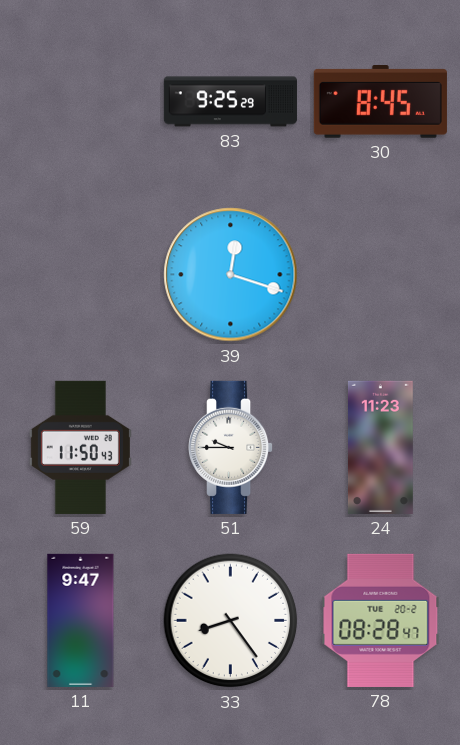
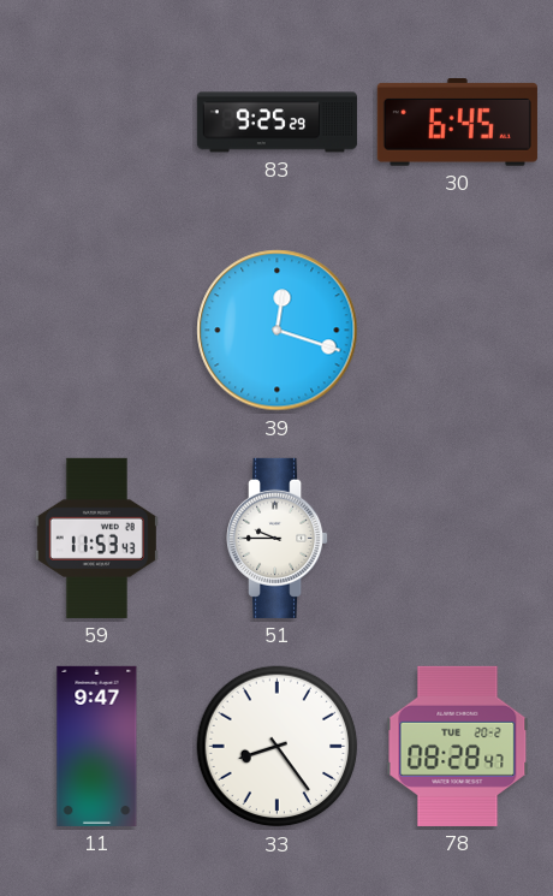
30: 8:45 -> 6:45
59: 11:50 -> 11:53
24: 11:23 -> none
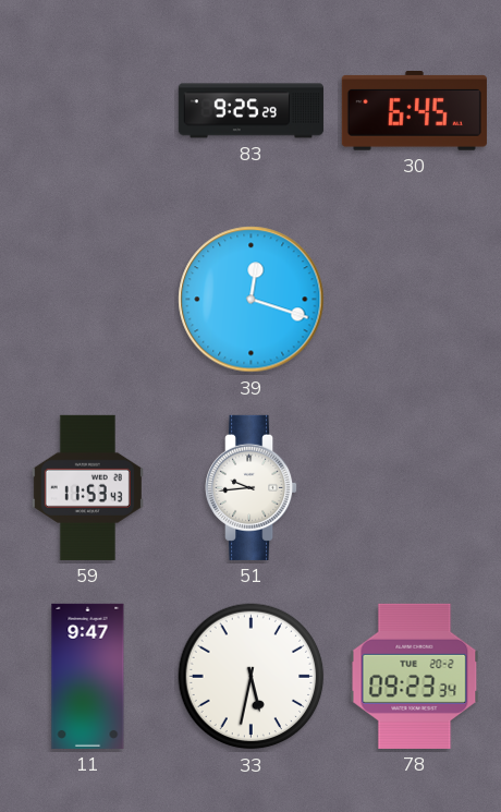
51: 9:45 -> 9:44
33: 8:24 -> 5:32
78: 08:28 -> 09:23
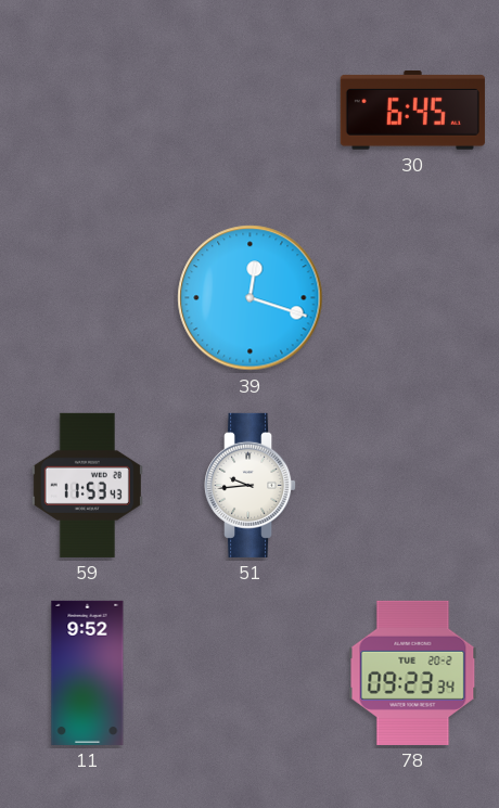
83: 9:25 -> none
11: 9:47 -> 9:52
33: 5:32 -> none
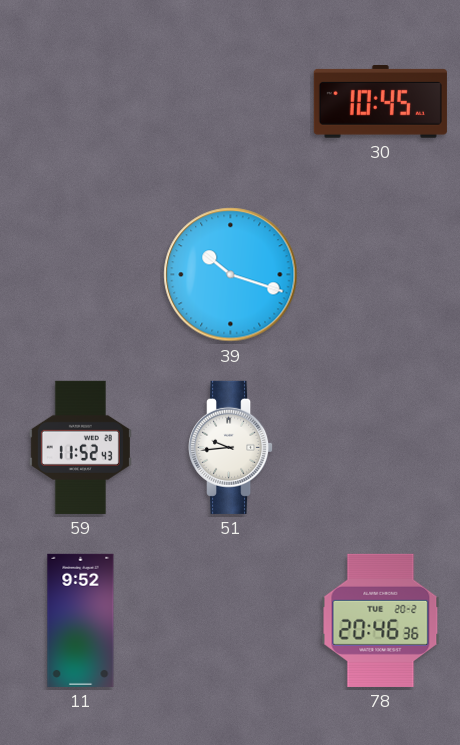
30: 6:45 -> 10:45
39: 12:18 -> 10:18
59: 11:53 -> 11:52
78: 09:23 -> 20:46
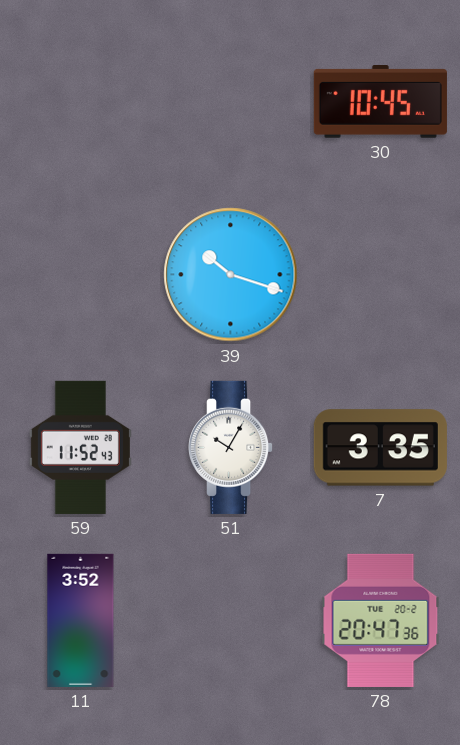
51: 9:44 -> 10:05
7: none -> 3:35
11: 9:52 -> 3:52
78: 20:46 -> 20:47
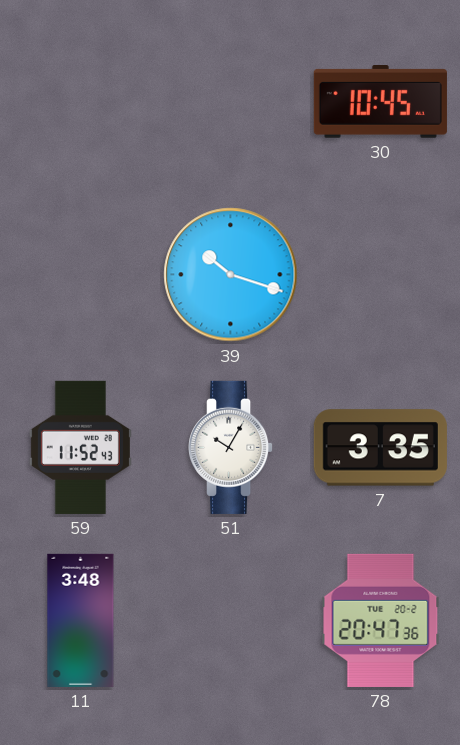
11: 3:52 -> 3:48
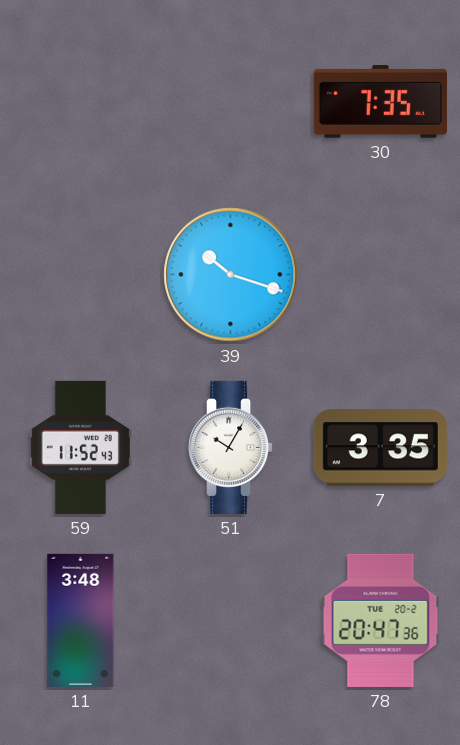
30: 10:45 -> 7:35
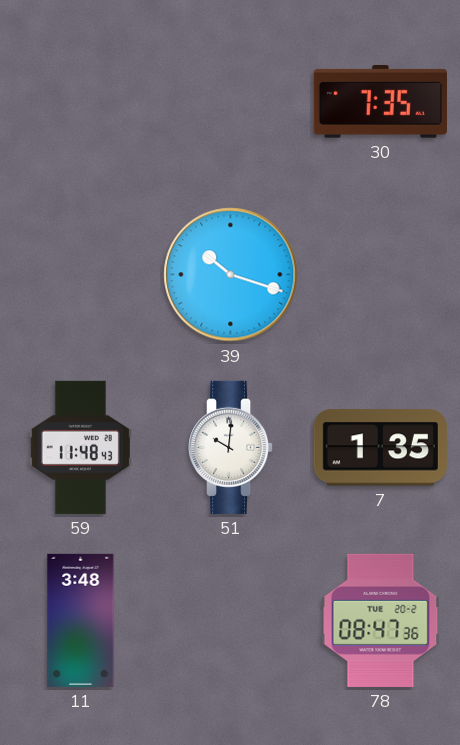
59: 11:52 -> 11:48
51: 10:05 -> 10:01
7: 3:35 -> 1:35
78: 20:47 -> 08:47
